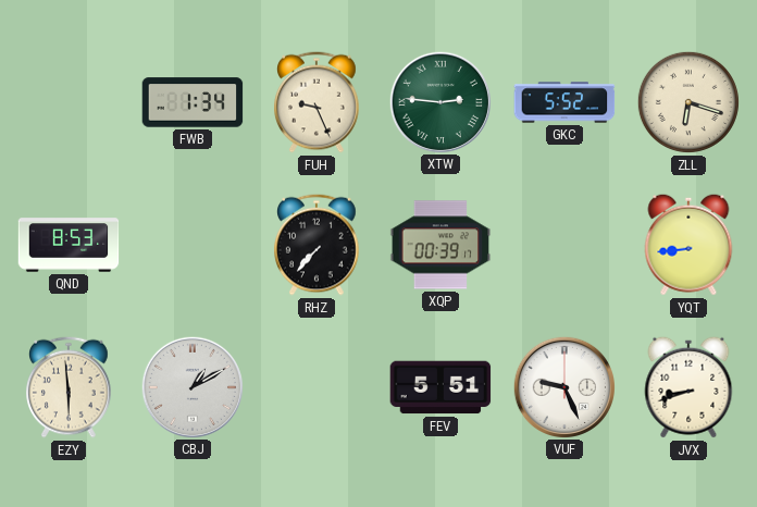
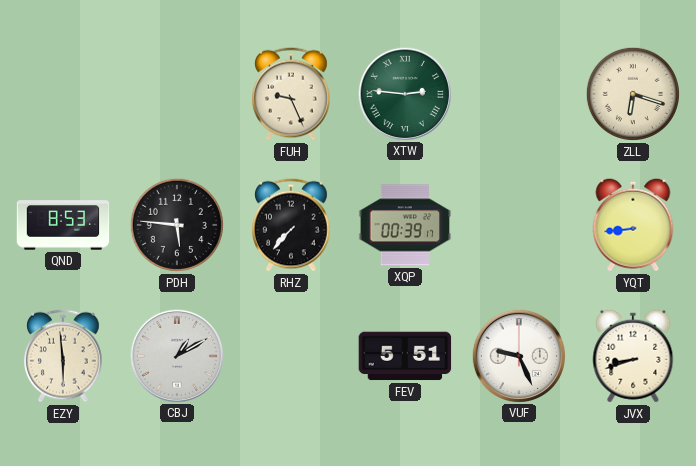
FWB: 1:34 -> none
GKC: 5:52 -> none
PDH: none -> 5:46
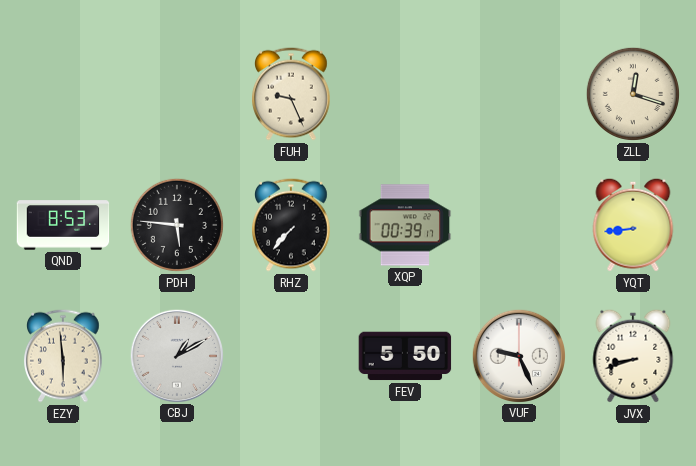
XTW: 2:46 -> none
ZLL: 6:18 -> 12:18
FEV: 5:51 -> 5:50
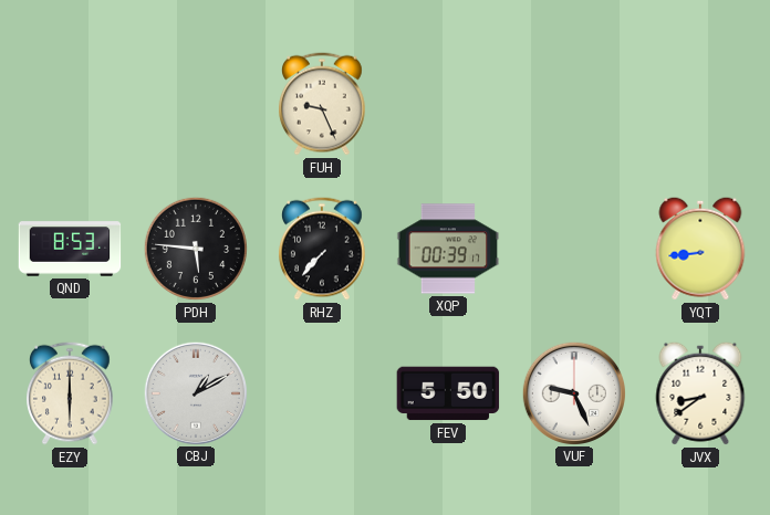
ZLL: 12:18 -> none
EZY: 5:59 -> 6:00
JVX: 8:42 -> 8:39
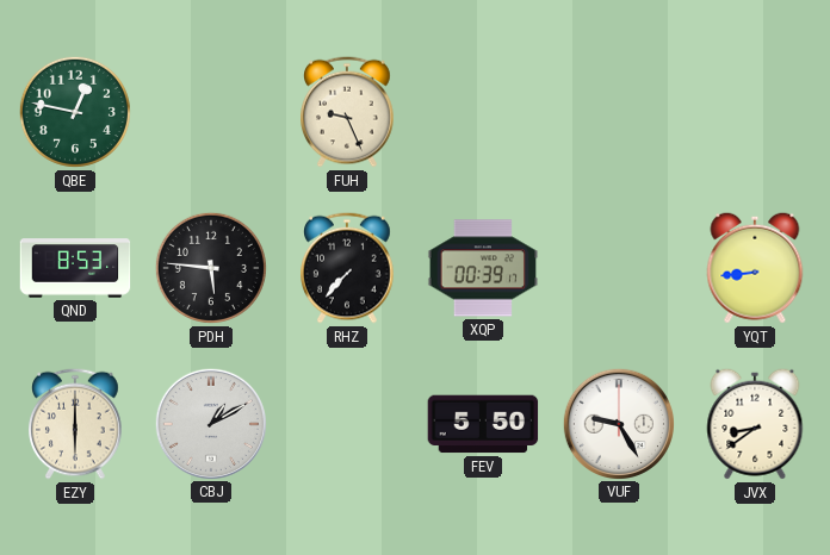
QBE: none -> 12:47
VUF: 9:26 -> 9:25
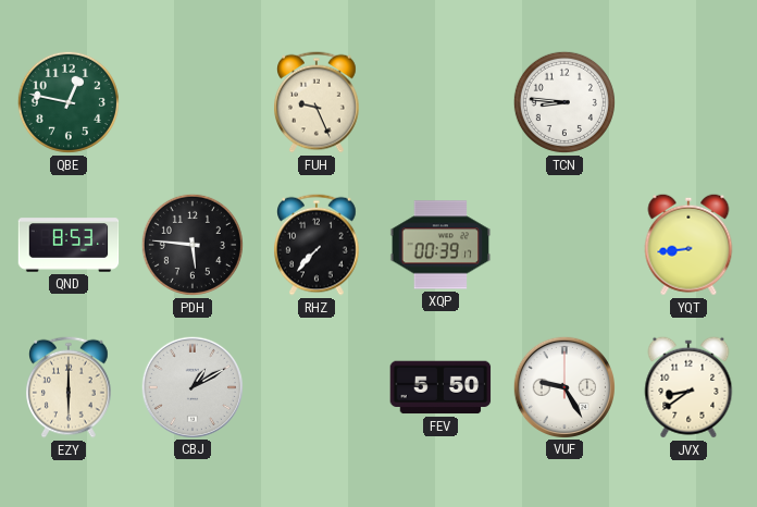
TCN: none -> 8:46
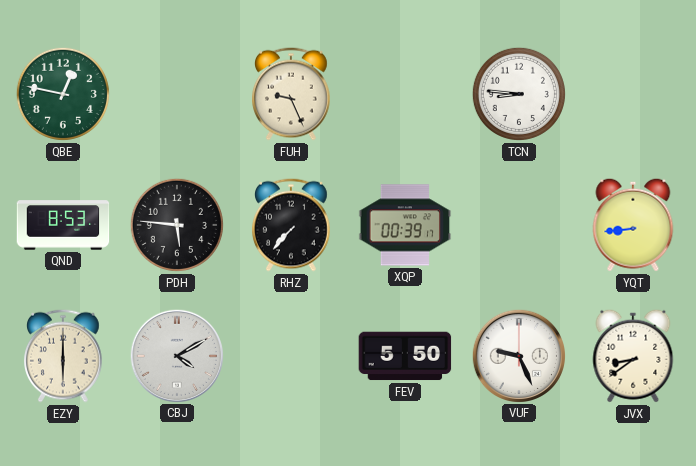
CBJ: 1:10 -> 4:10
VUF: 9:25 -> 9:26
